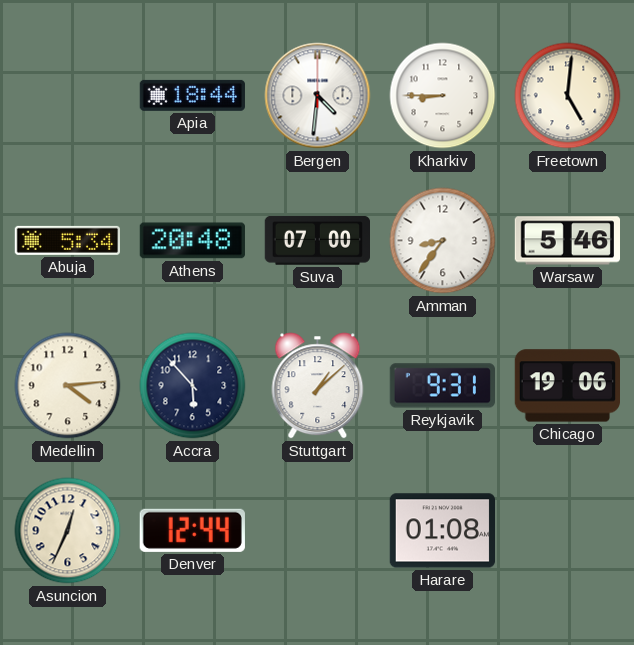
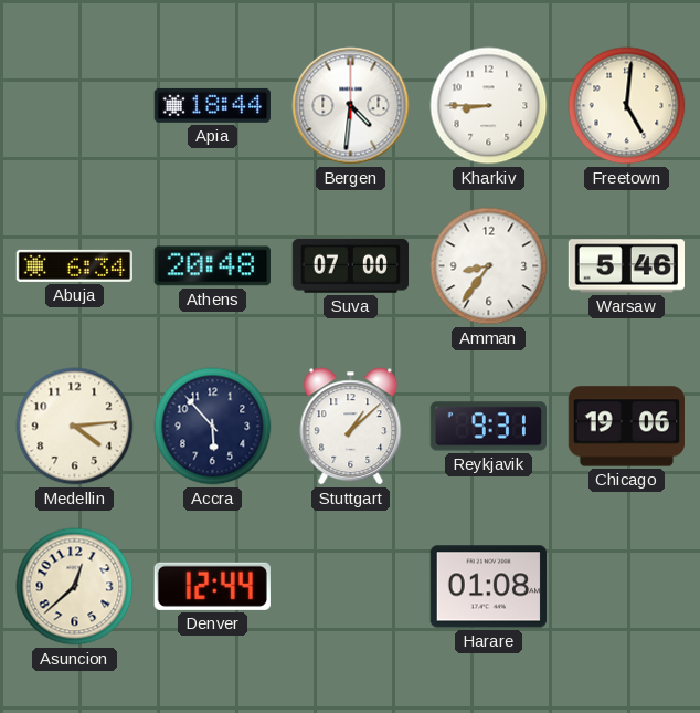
Abuja: 5:34 -> 6:34
Asuncion: 12:34 -> 12:38
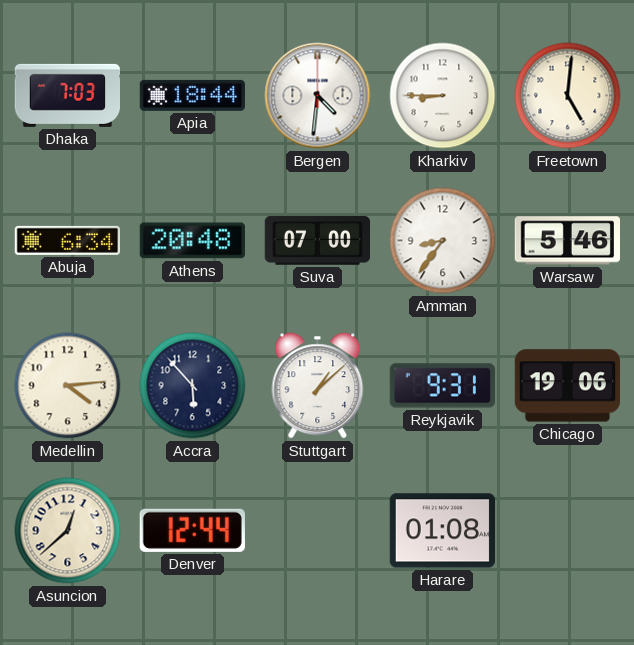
Dhaka: none -> 7:03
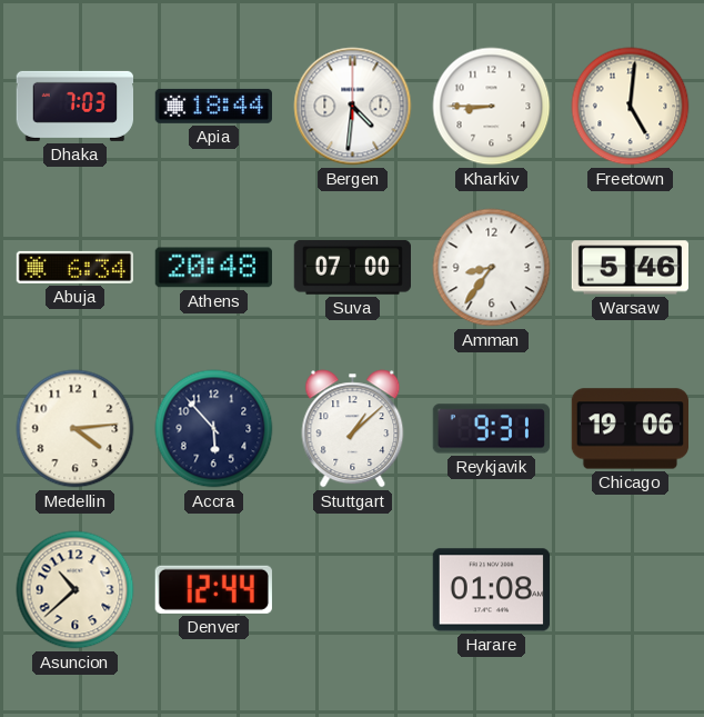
Asuncion: 12:38 -> 10:38
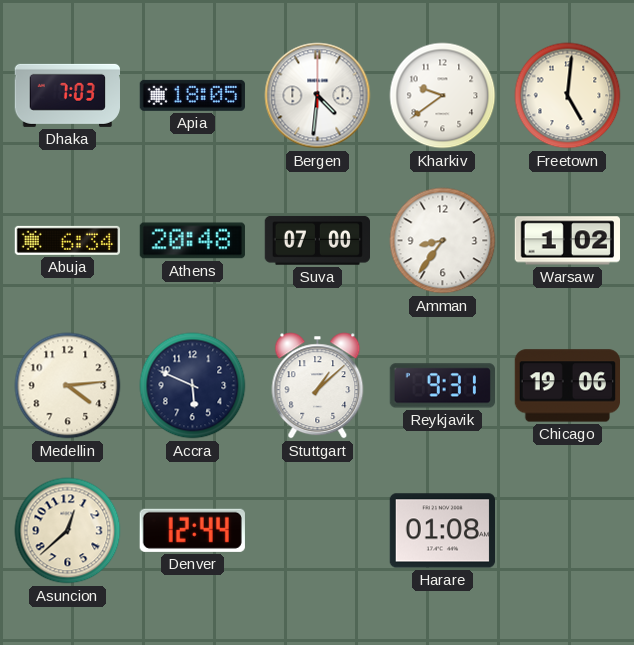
Apia: 18:44 -> 18:05
Kharkiv: 8:45 -> 9:39
Warsaw: 5:46 -> 1:02
Accra: 5:53 -> 5:49
Asuncion: 10:38 -> 12:38
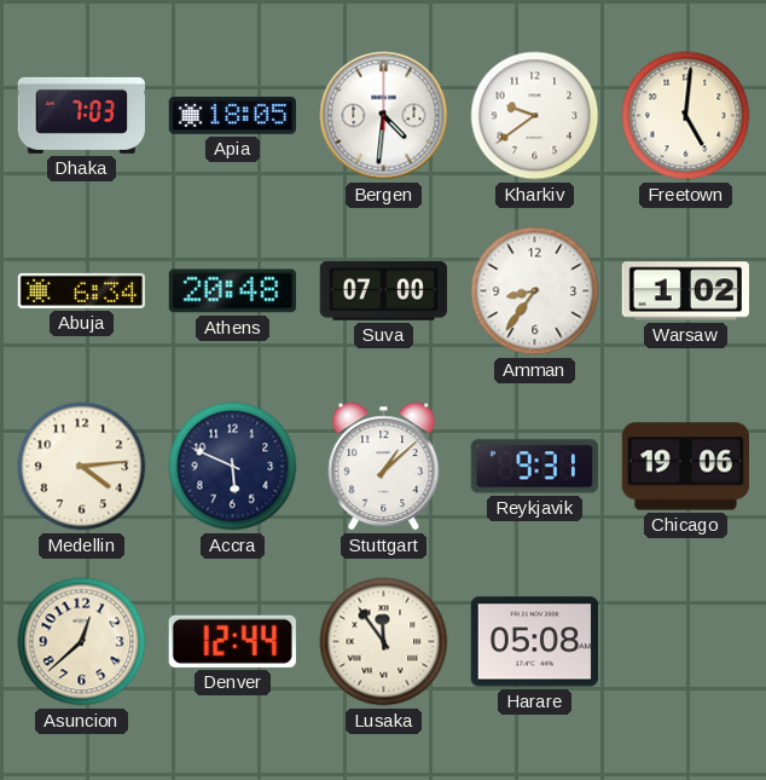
Lusaka: none -> 11:54
Harare: 01:08 -> 05:08
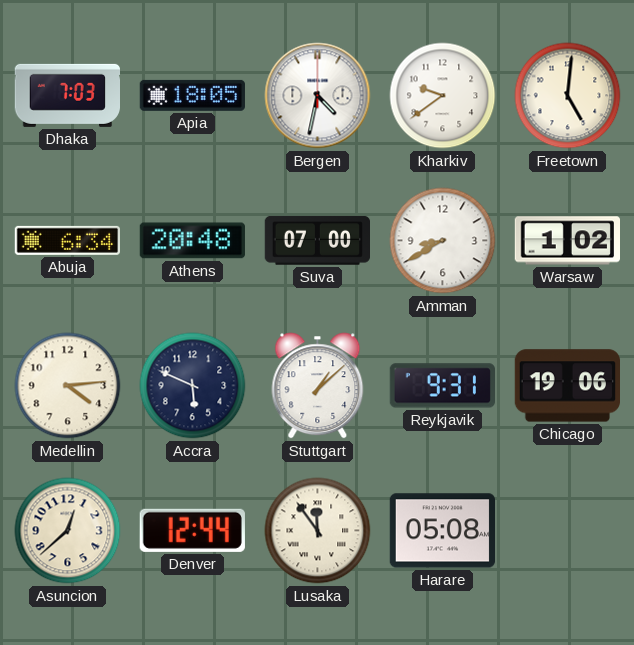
Bergen: 4:31 -> 4:32
Amman: 8:36 -> 8:40
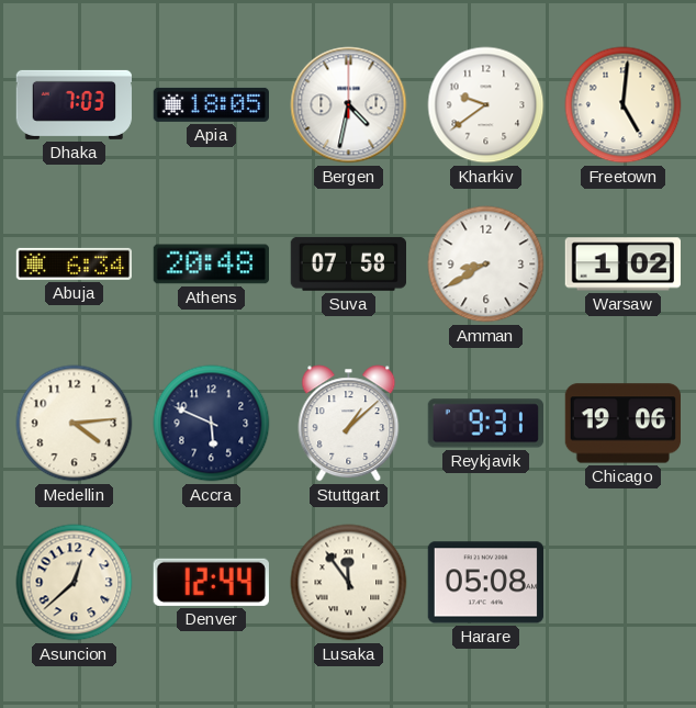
Suva: 07:00 -> 07:58
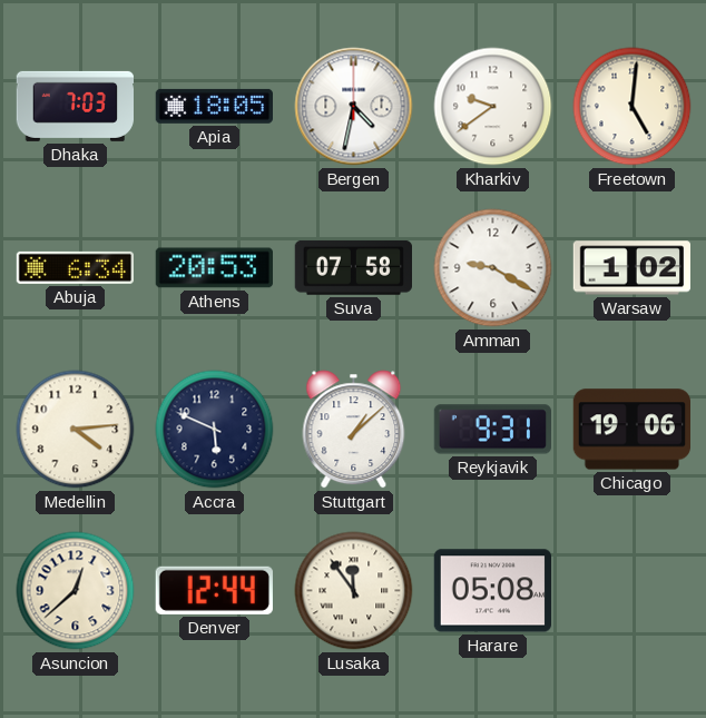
Athens: 20:48 -> 20:53
Amman: 8:40 -> 9:20
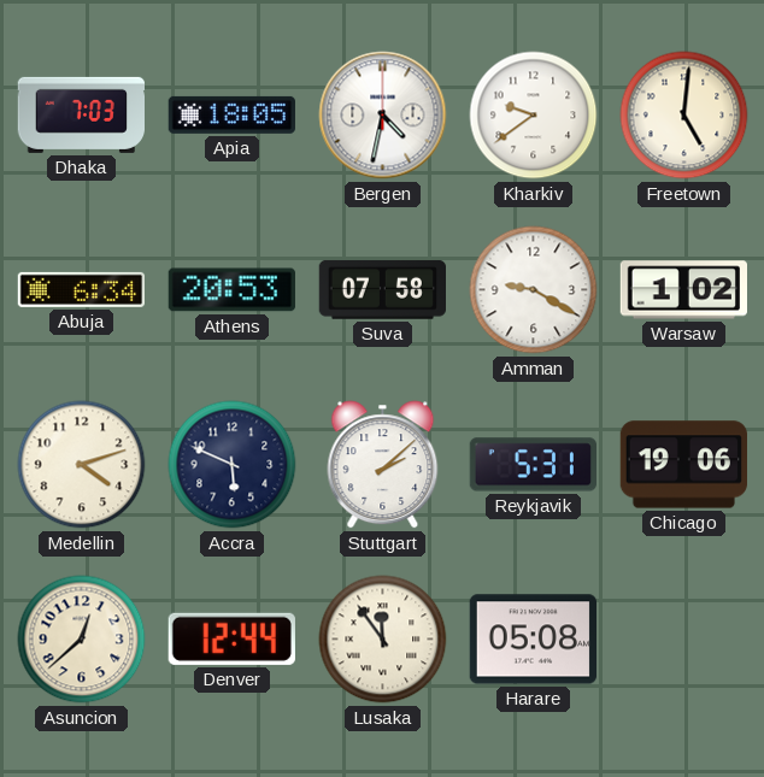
Medellin: 4:14 -> 4:12
Stuttgart: 1:08 -> 2:08
Reykjavik: 9:31 -> 5:31
